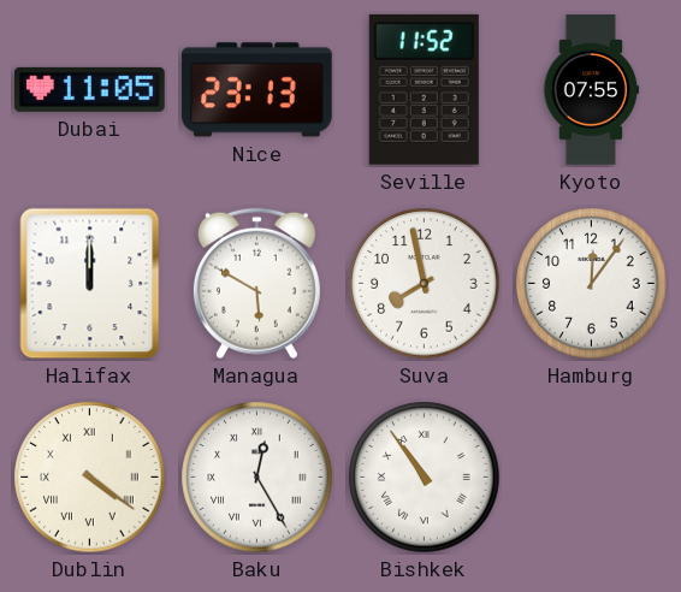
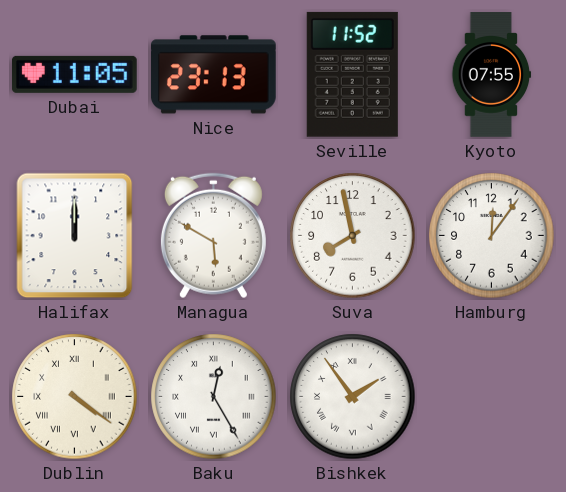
Bishkek: 10:54 -> 1:54
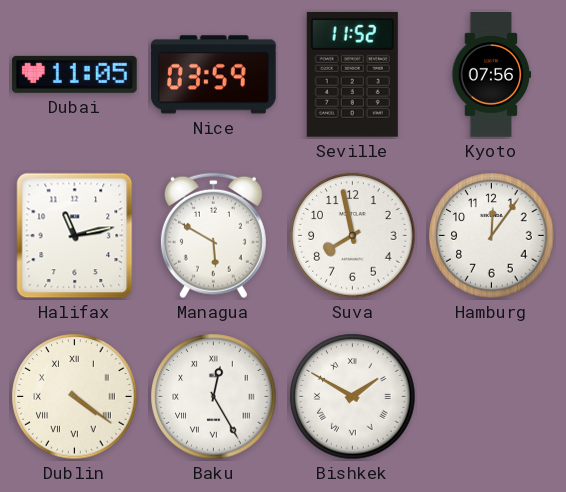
Nice: 23:13 -> 03:59
Kyoto: 07:55 -> 07:56
Halifax: 12:00 -> 11:13
Bishkek: 1:54 -> 1:50
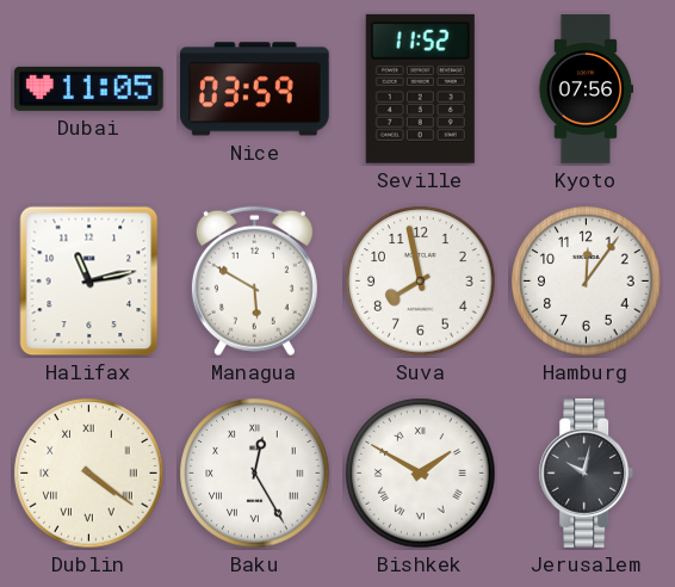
Jerusalem: none -> 10:02
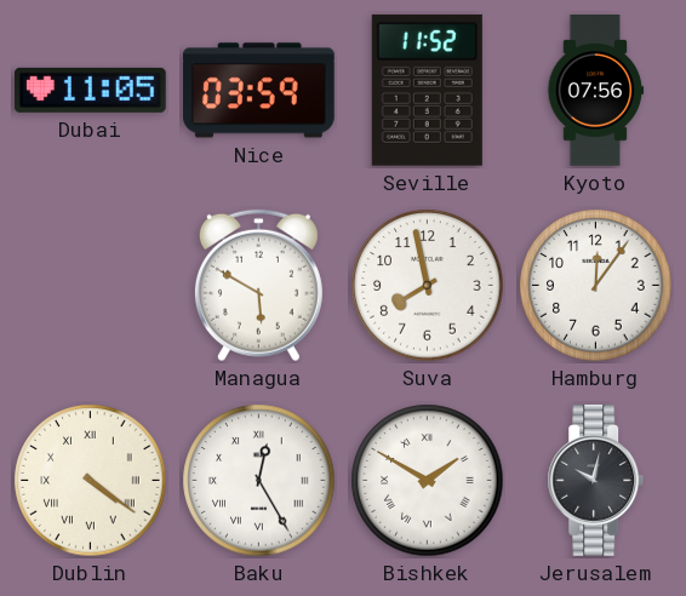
Halifax: 11:13 -> none
